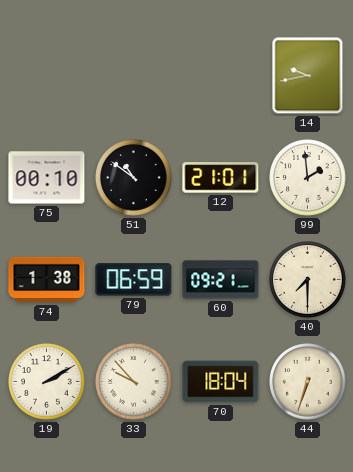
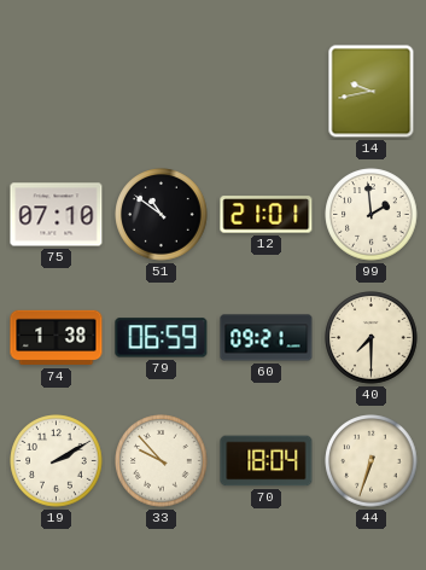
75: 00:10 -> 07:10
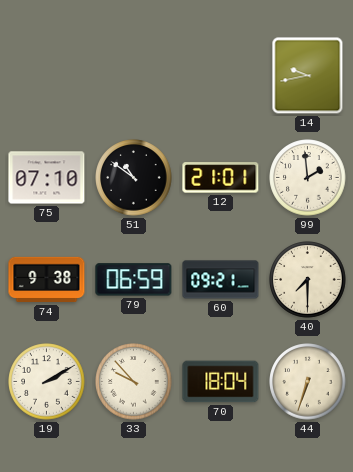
74: 1:38 -> 9:38
